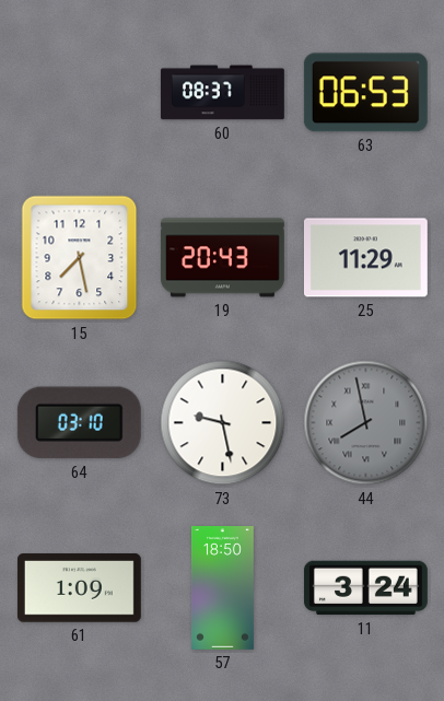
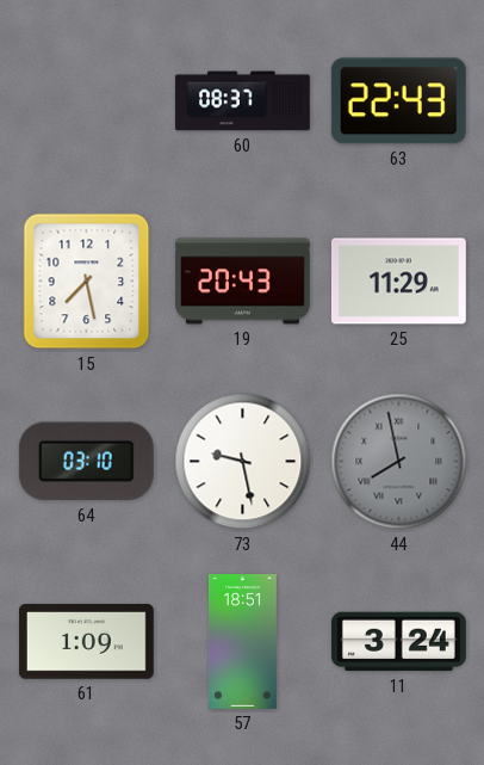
63: 06:53 -> 22:43
57: 18:50 -> 18:51
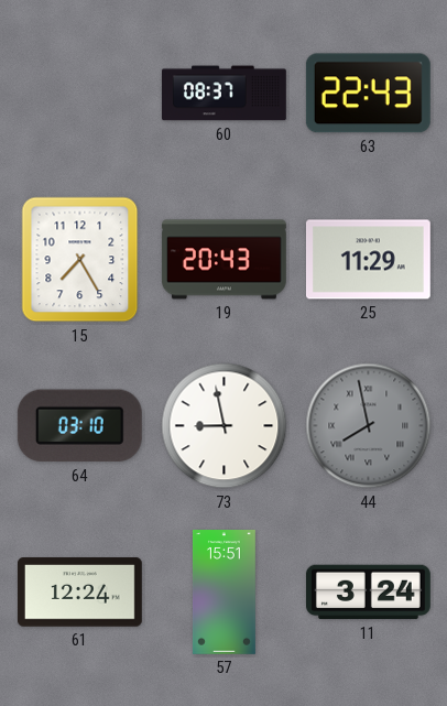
15: 7:28 -> 7:25
73: 9:28 -> 8:58
61: 1:09 -> 12:24
57: 18:51 -> 15:51
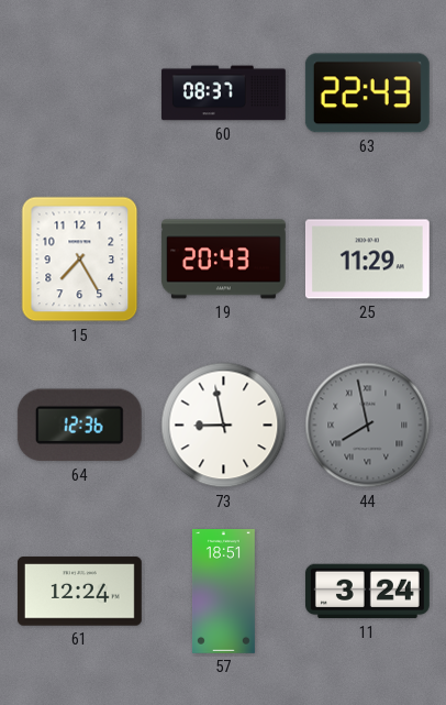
64: 03:10 -> 12:36
57: 15:51 -> 18:51
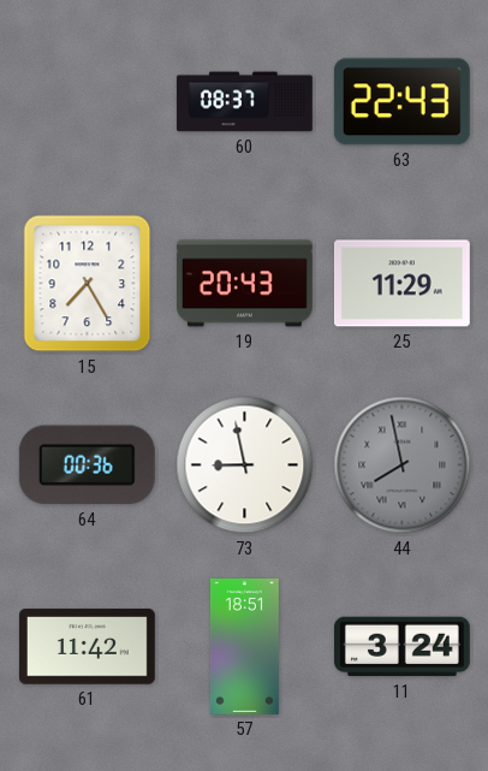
64: 12:36 -> 00:36
61: 12:24 -> 11:42
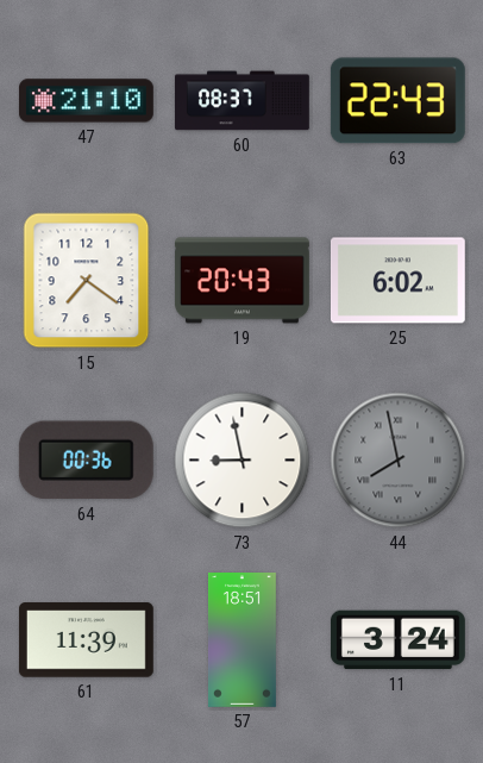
47: none -> 21:10
15: 7:25 -> 7:21
25: 11:29 -> 6:02
61: 11:42 -> 11:39
